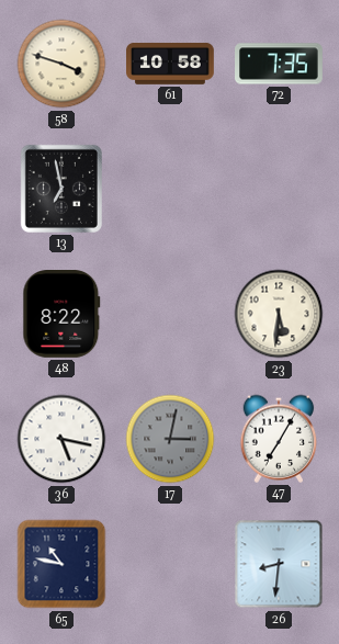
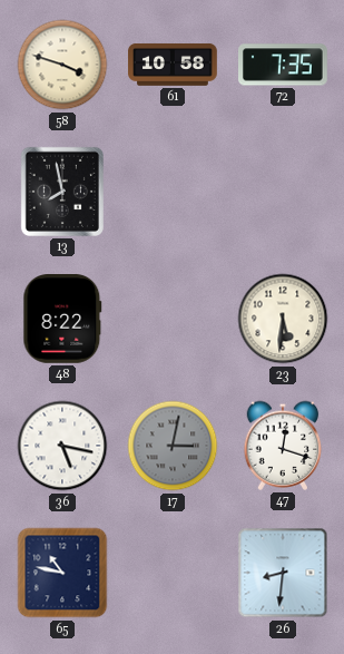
13: 6:58 -> 7:58
47: 7:05 -> 12:18
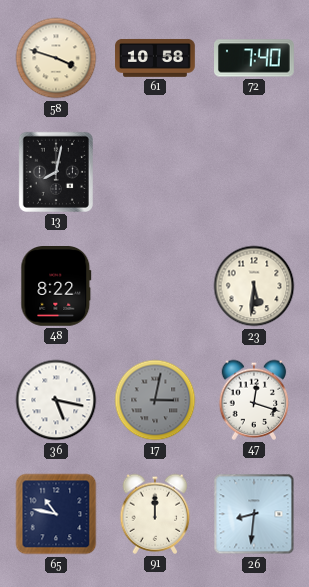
72: 7:35 -> 7:40
13: 7:58 -> 8:02
91: none -> 12:00
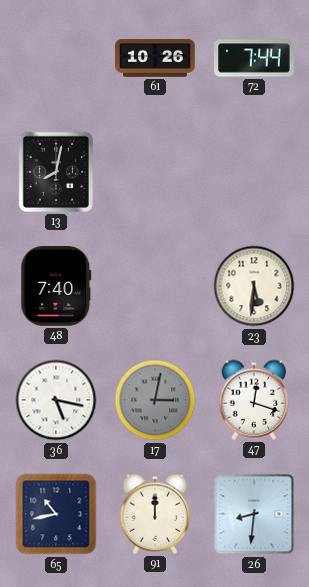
58: 3:48 -> none
61: 10:58 -> 10:26
72: 7:40 -> 7:44
48: 8:22 -> 7:40
65: 10:47 -> 10:43
